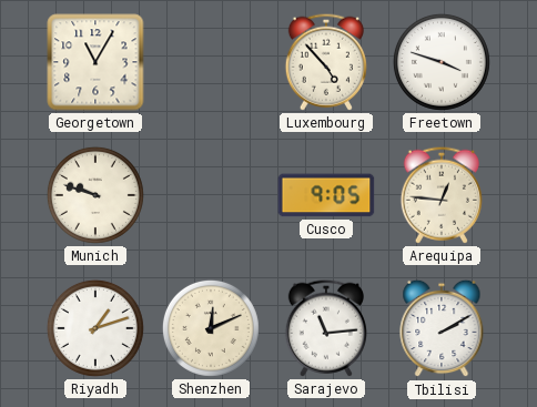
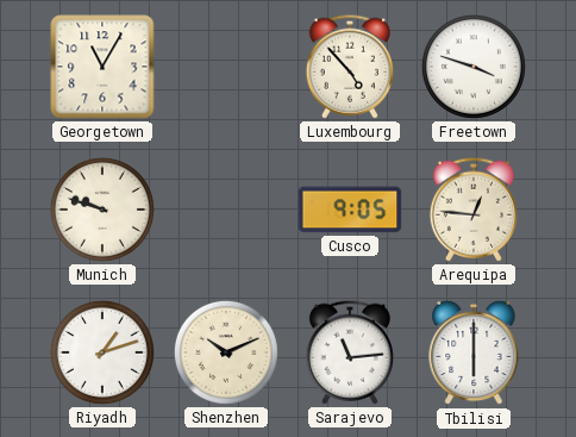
Shenzhen: 12:11 -> 10:11
Tbilisi: 2:10 -> 6:00
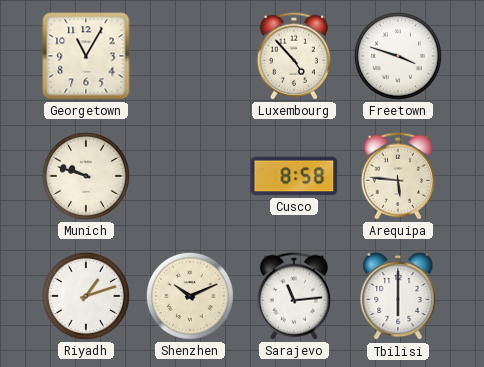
Cusco: 9:05 -> 8:58
Arequipa: 12:46 -> 5:46
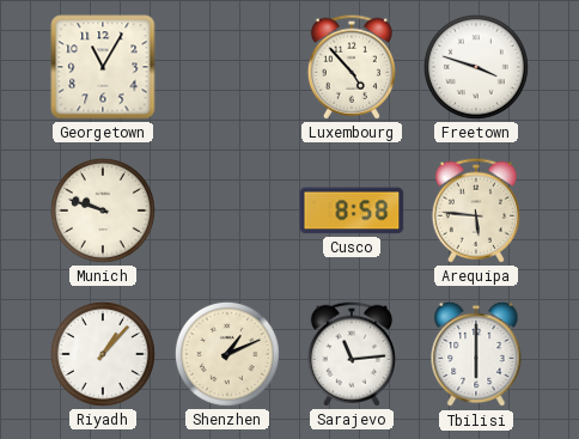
Riyadh: 1:12 -> 1:07
Shenzhen: 10:11 -> 1:11
